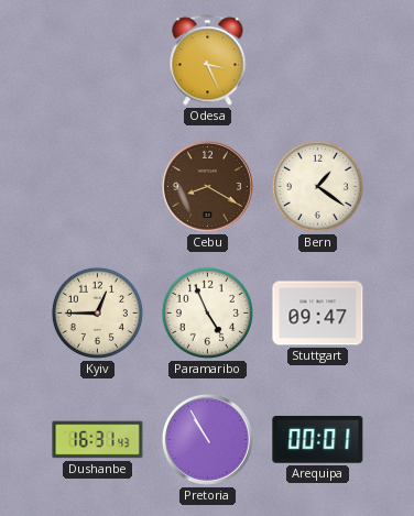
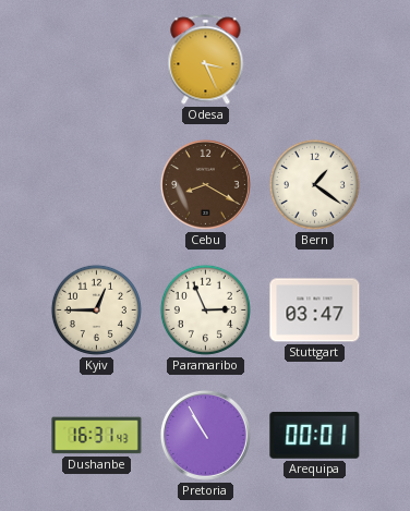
Paramaribo: 4:56 -> 2:56
Stuttgart: 09:47 -> 03:47
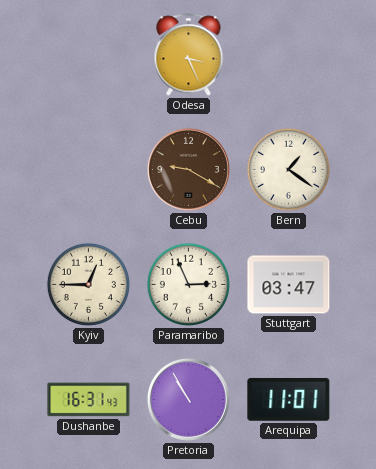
Cebu: 8:20 -> 9:20
Arequipa: 00:01 -> 11:01
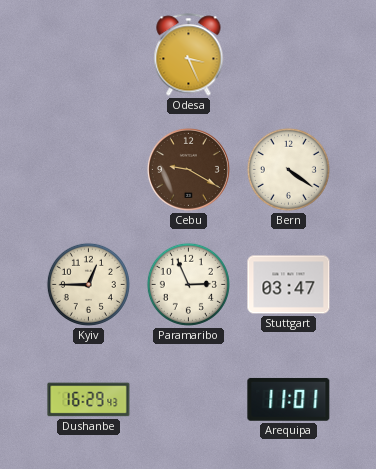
Bern: 1:21 -> 4:21
Dushanbe: 16:31 -> 16:29
Pretoria: 10:55 -> none
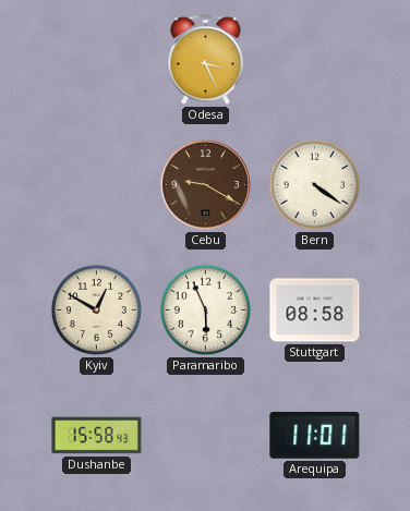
Kyiv: 12:45 -> 12:50
Paramaribo: 2:56 -> 5:56
Stuttgart: 03:47 -> 08:58
Dushanbe: 16:29 -> 15:58
